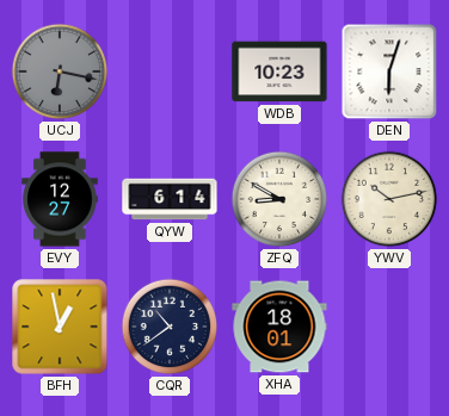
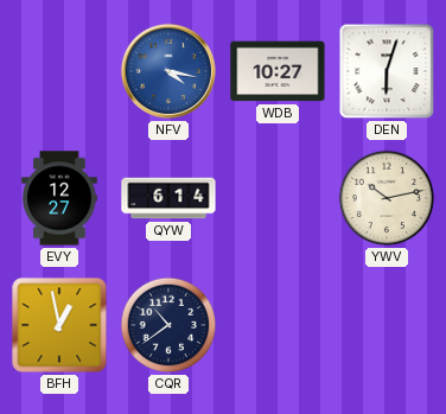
UCJ: 6:17 -> none
NFV: none -> 4:17
WDB: 10:23 -> 10:27
ZFQ: 8:50 -> none
XHA: 18:01 -> none
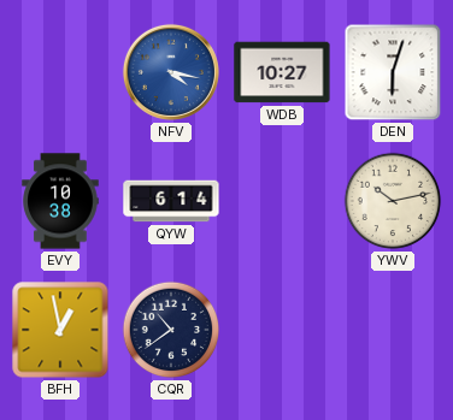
EVY: 12:27 -> 10:38
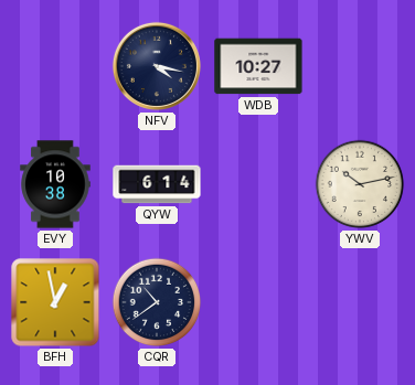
NFV dial: blue -> navy
DEN: 6:03 -> none
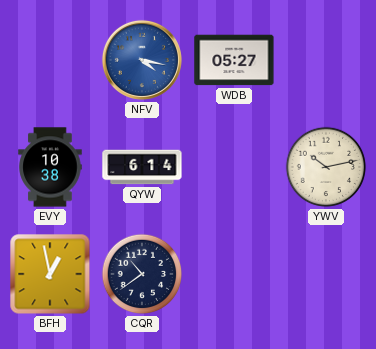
NFV dial: navy -> blue
WDB: 10:27 -> 05:27
